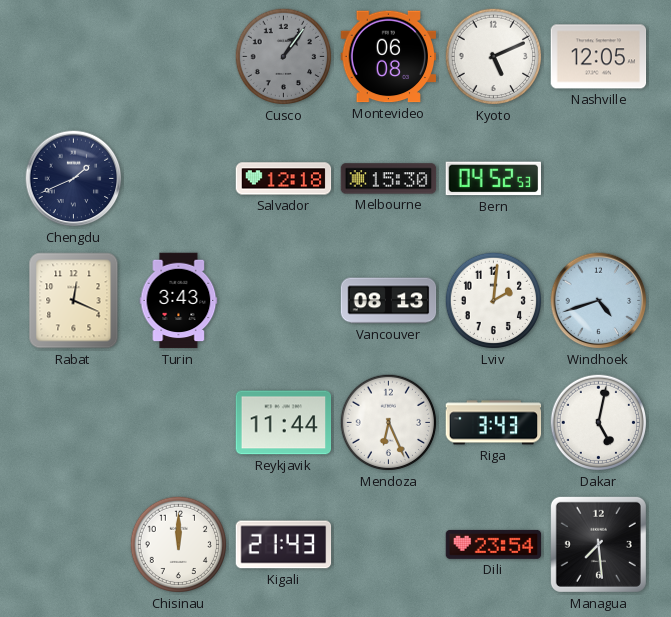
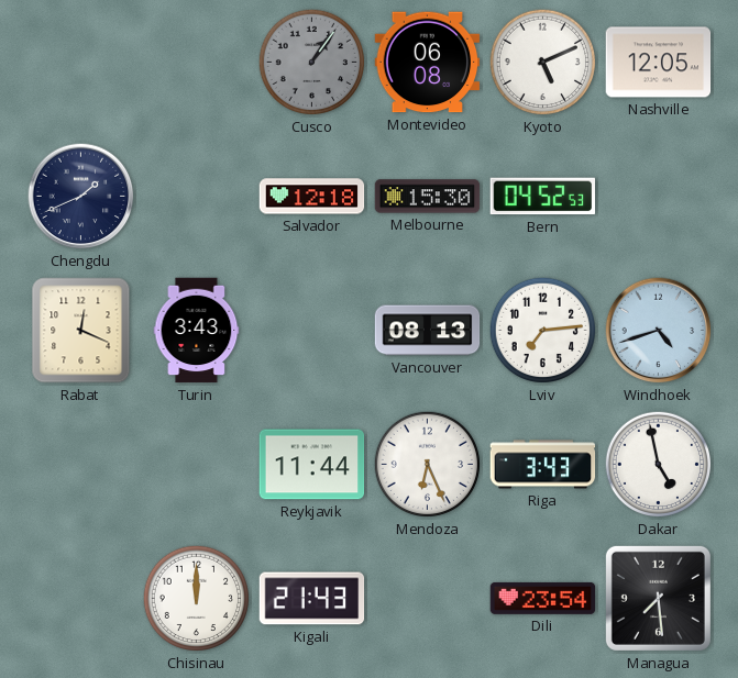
Lviv: 2:01 -> 7:14
Dakar: 5:02 -> 4:58
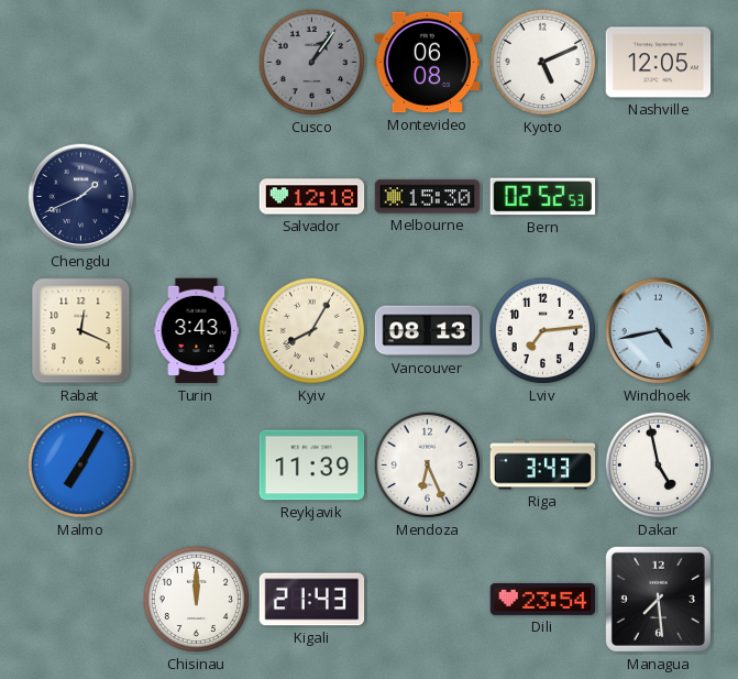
Bern: 04:52 -> 02:52
Kyiv: none -> 8:05
Windhoek: 4:42 -> 4:43
Malmo: none -> 7:05
Reykjavik: 11:44 -> 11:39
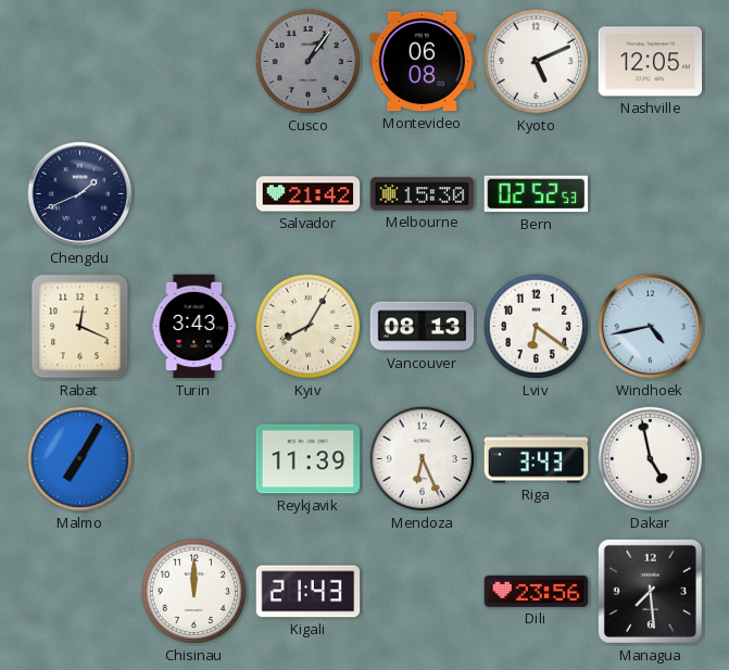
Salvador: 12:18 -> 21:42
Lviv: 7:14 -> 6:21
Dili: 23:54 -> 23:56
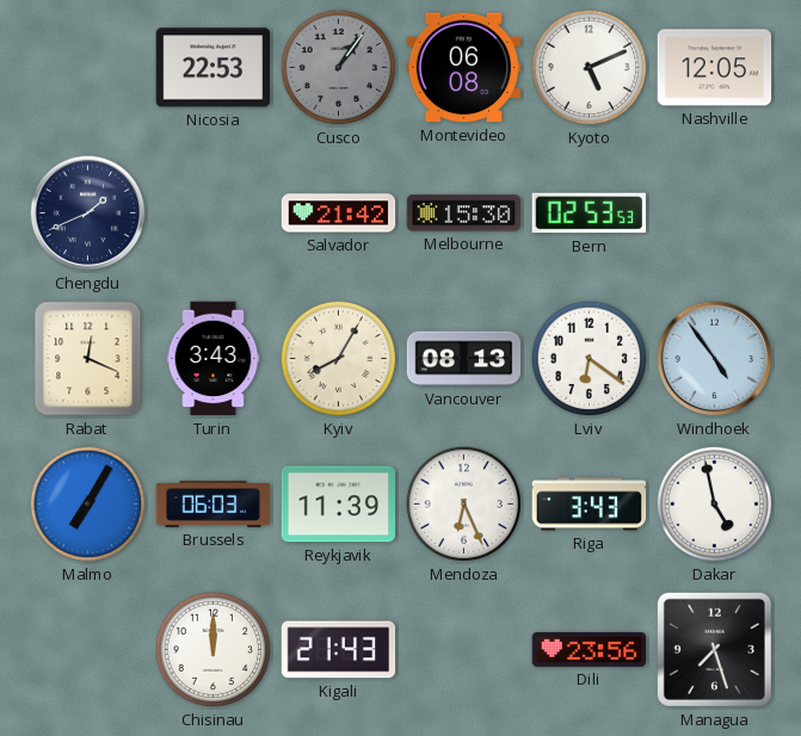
Nicosia: none -> 22:53
Bern: 02:52 -> 02:53
Windhoek: 4:43 -> 4:54
Brussels: none -> 06:03
Managua: 7:29 -> 7:27
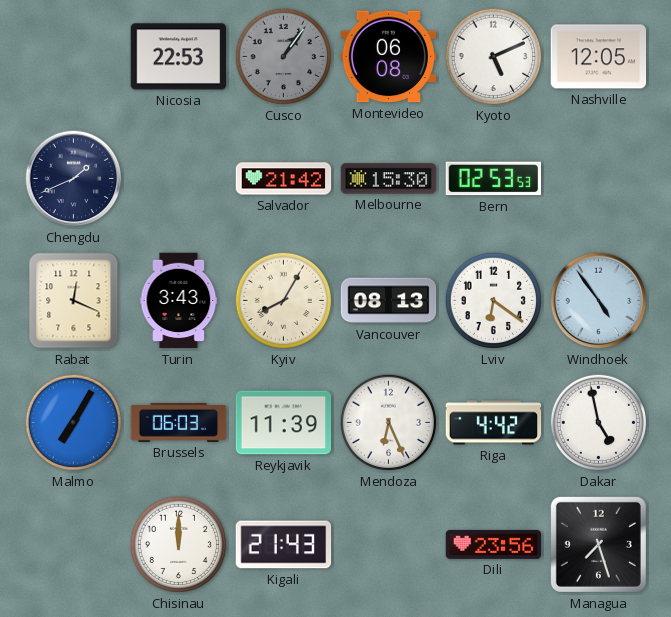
Riga: 3:43 -> 4:42
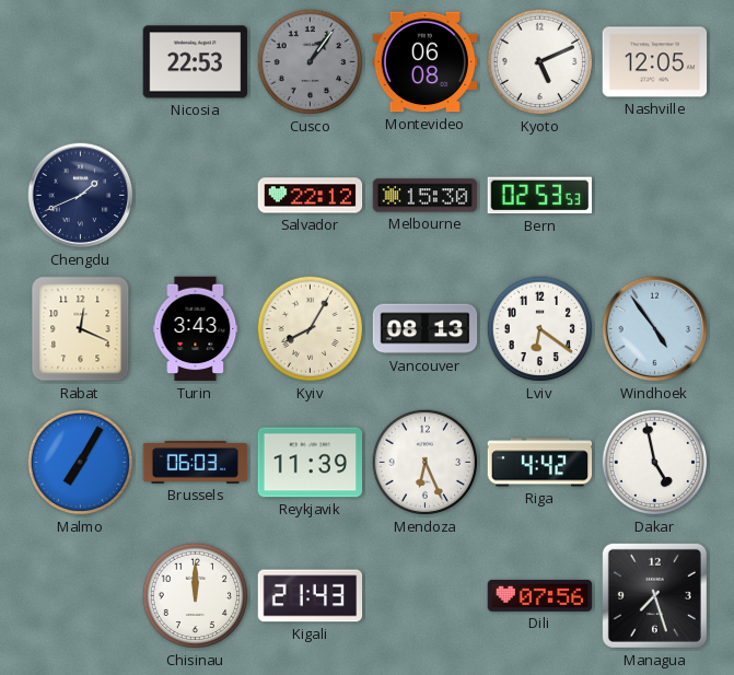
Salvador: 21:42 -> 22:12
Dili: 23:56 -> 07:56
